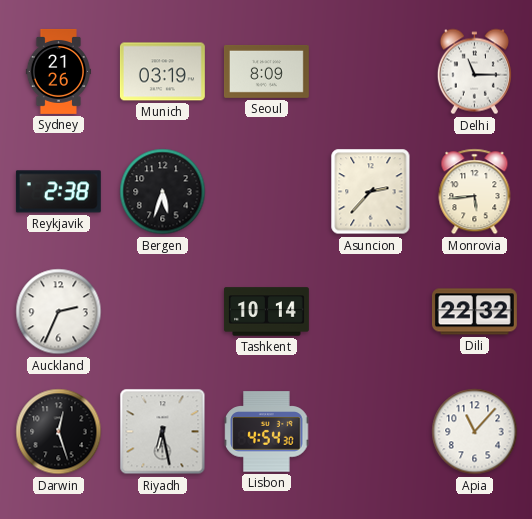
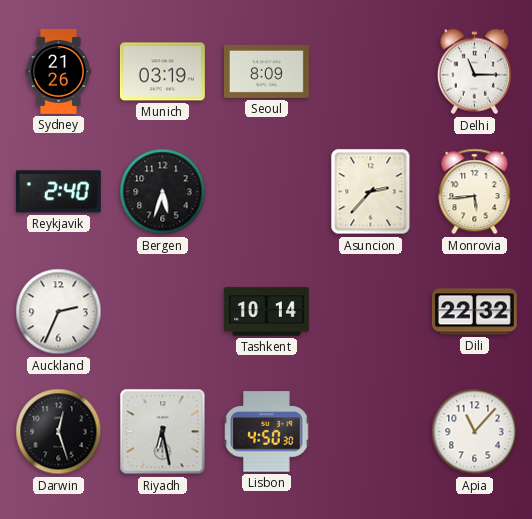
Reykjavik: 2:38 -> 2:40
Lisbon: 4:54 -> 4:50
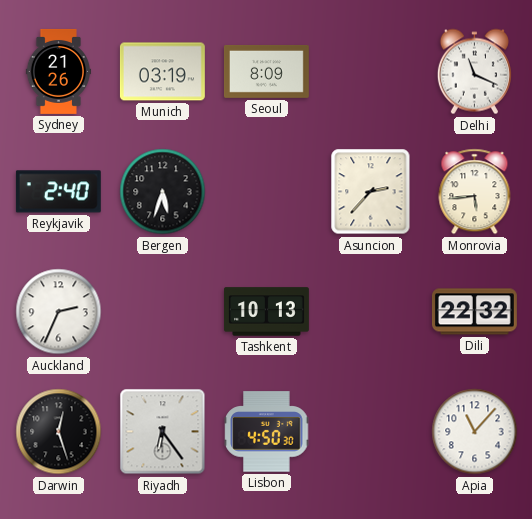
Delhi: 11:15 -> 11:19
Tashkent: 10:14 -> 10:13
Riyadh: 6:28 -> 6:24
